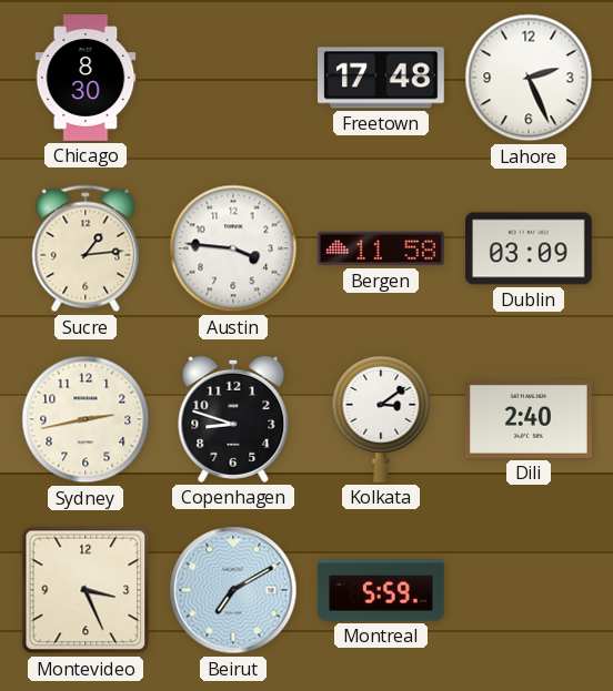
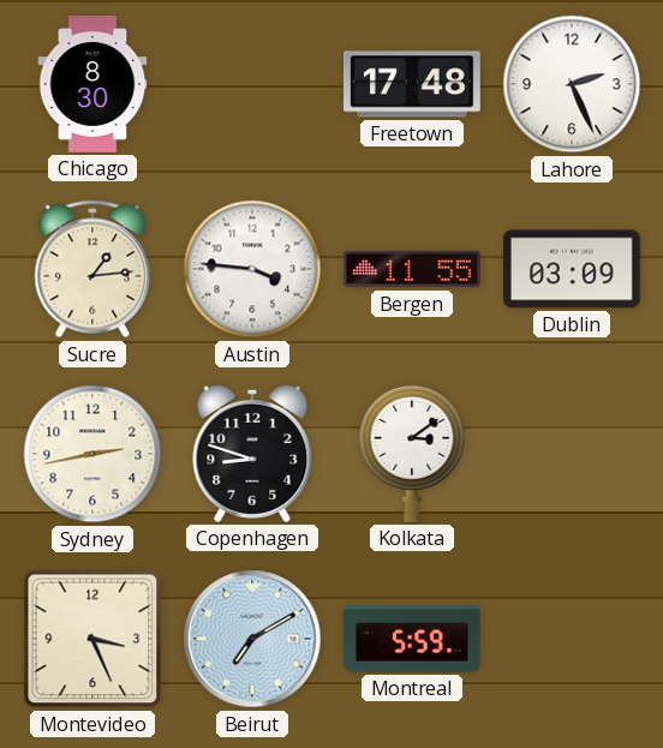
Bergen: 11:58 -> 11:55
Dili: 2:40 -> none
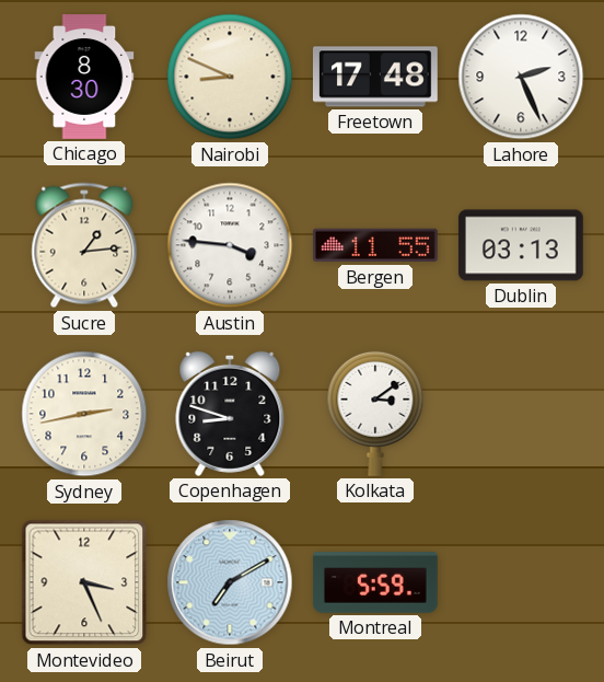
Nairobi: none -> 8:49
Dublin: 03:09 -> 03:13
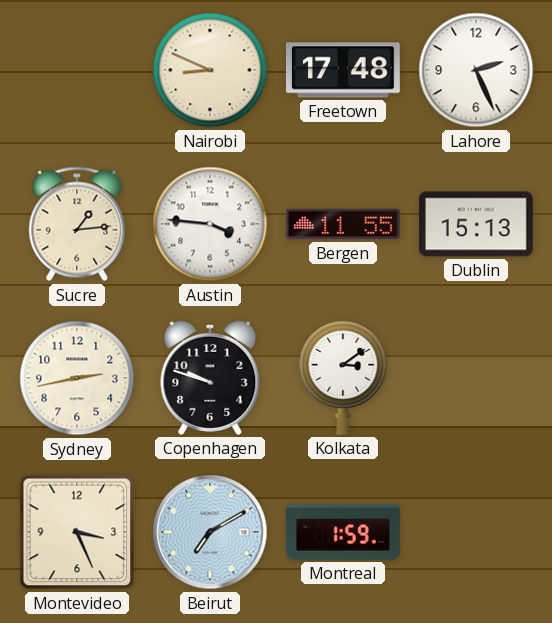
Chicago: 8:30 -> none
Dublin: 03:13 -> 15:13
Copenhagen: 8:48 -> 9:48
Montreal: 5:59 -> 1:59
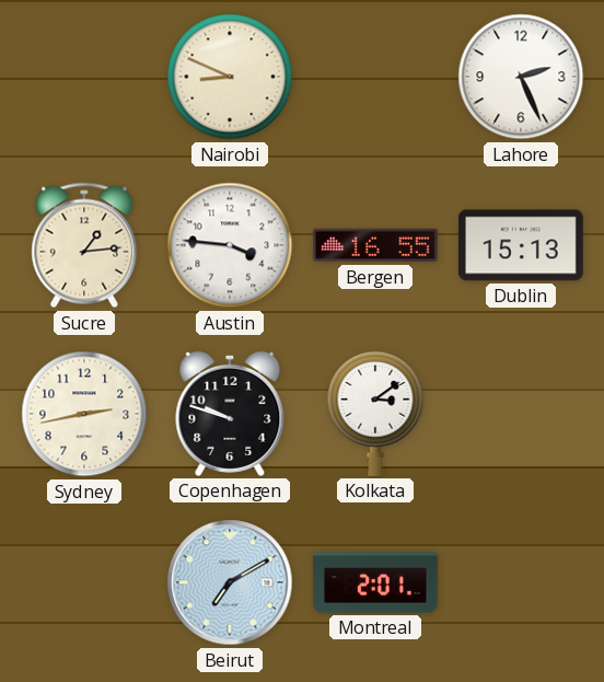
Freetown: 17:48 -> none
Bergen: 11:55 -> 16:55
Montevideo: 3:26 -> none
Montreal: 1:59 -> 2:01
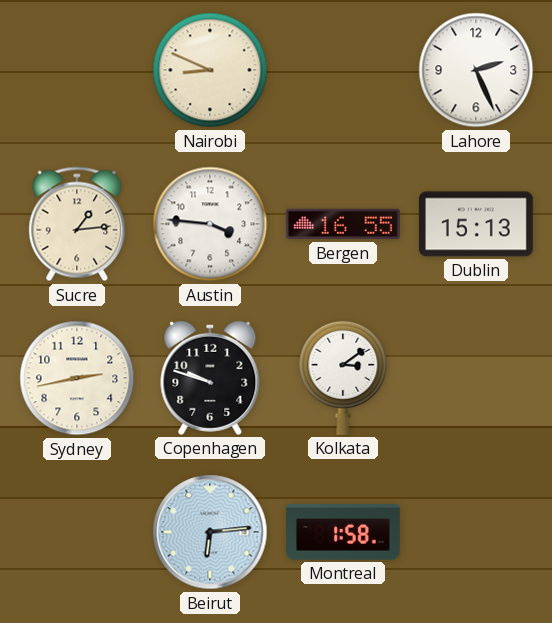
Beirut: 7:10 -> 6:14
Montreal: 2:01 -> 1:58
